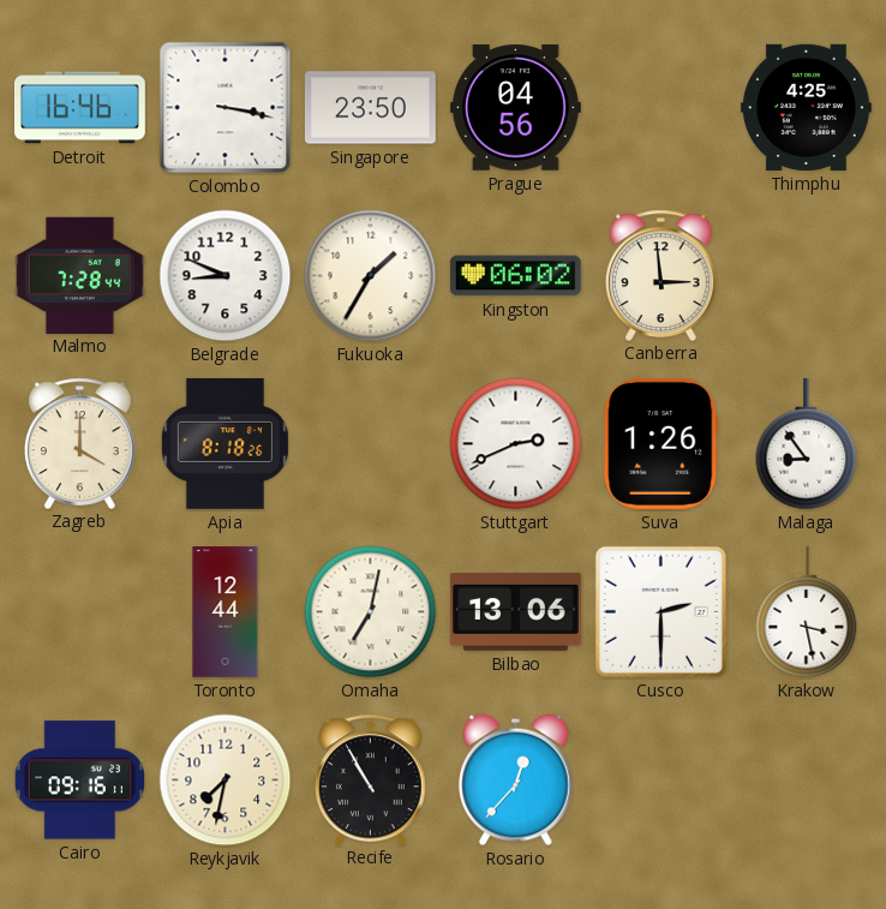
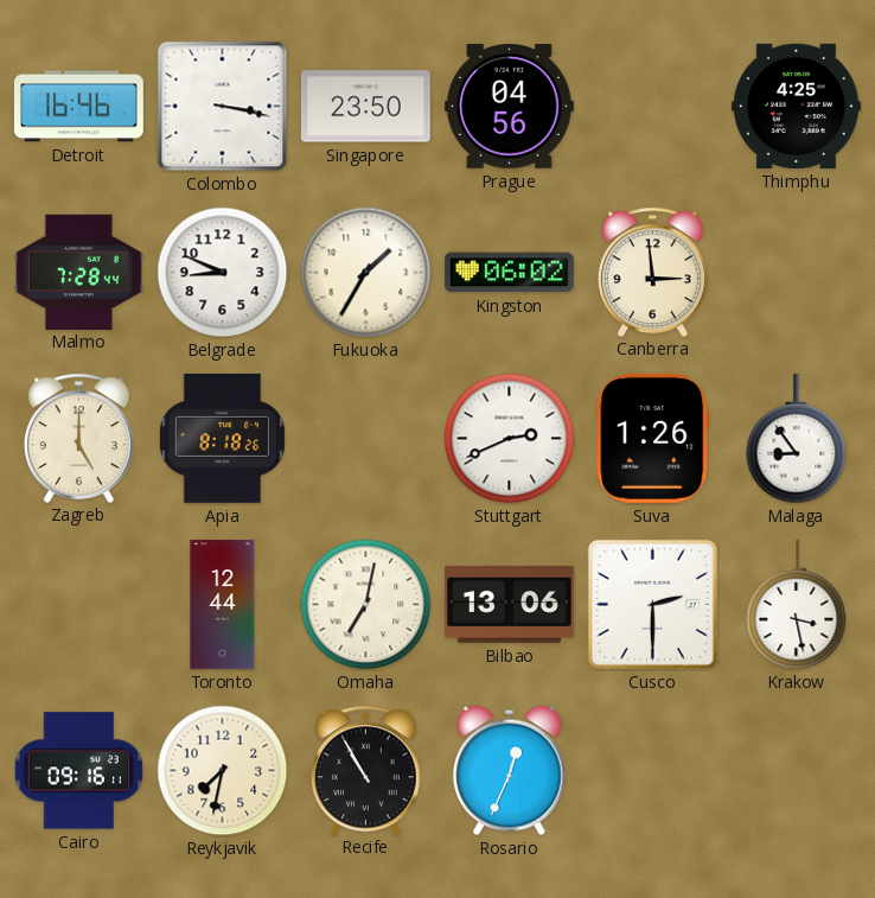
Zagreb: 4:00 -> 5:00
Rosario: 12:37 -> 12:34
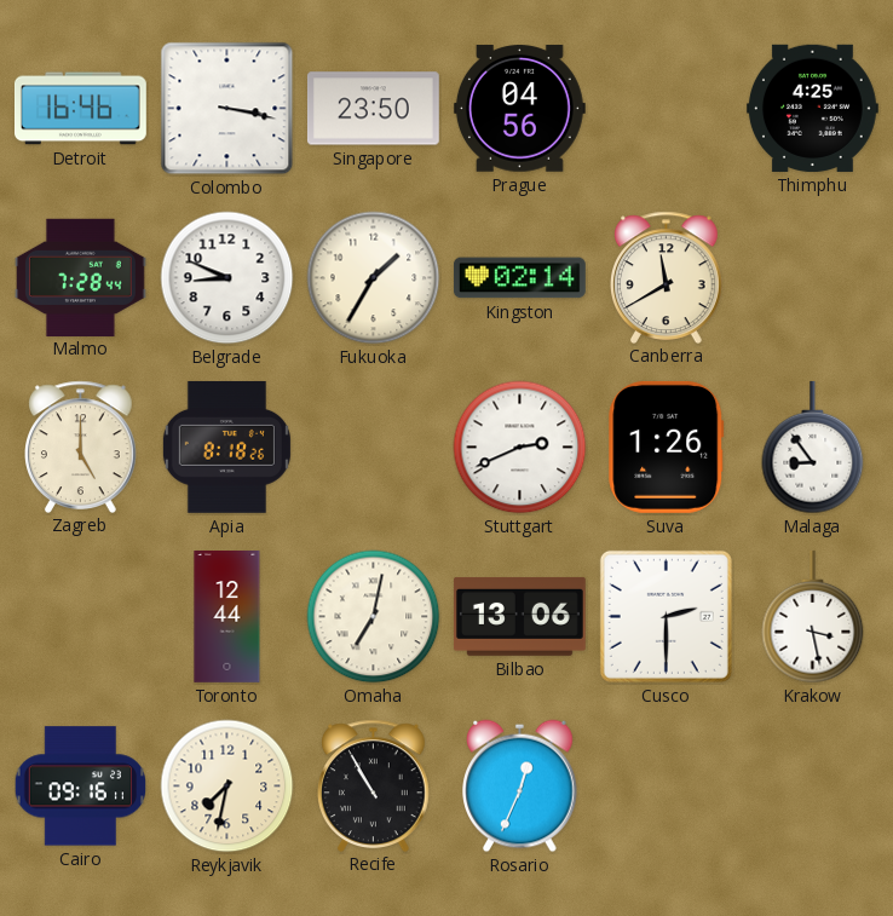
Kingston: 06:02 -> 02:14
Canberra: 2:59 -> 11:40
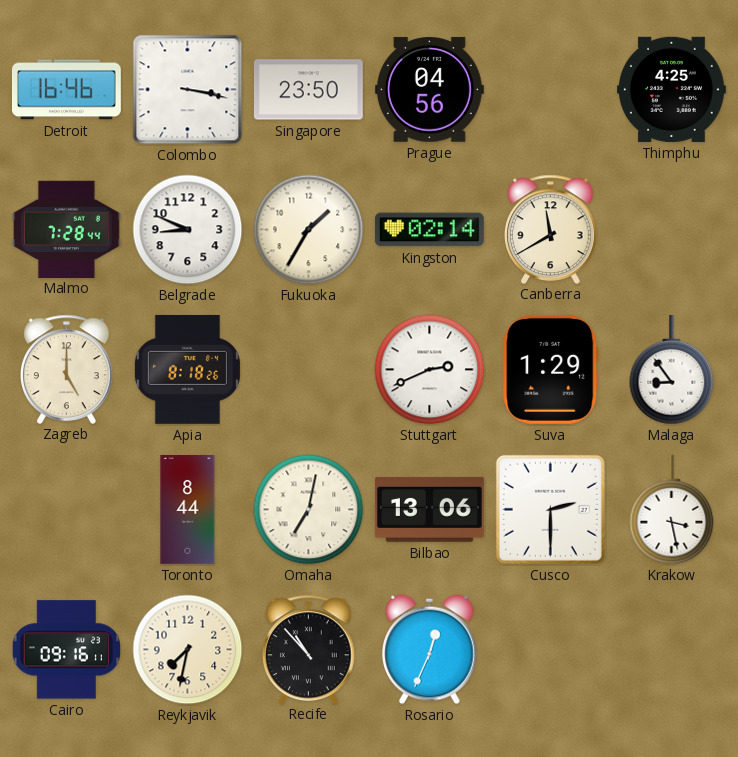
Suva: 1:26 -> 1:29
Toronto: 12:44 -> 8:44
Recife: 10:55 -> 10:53
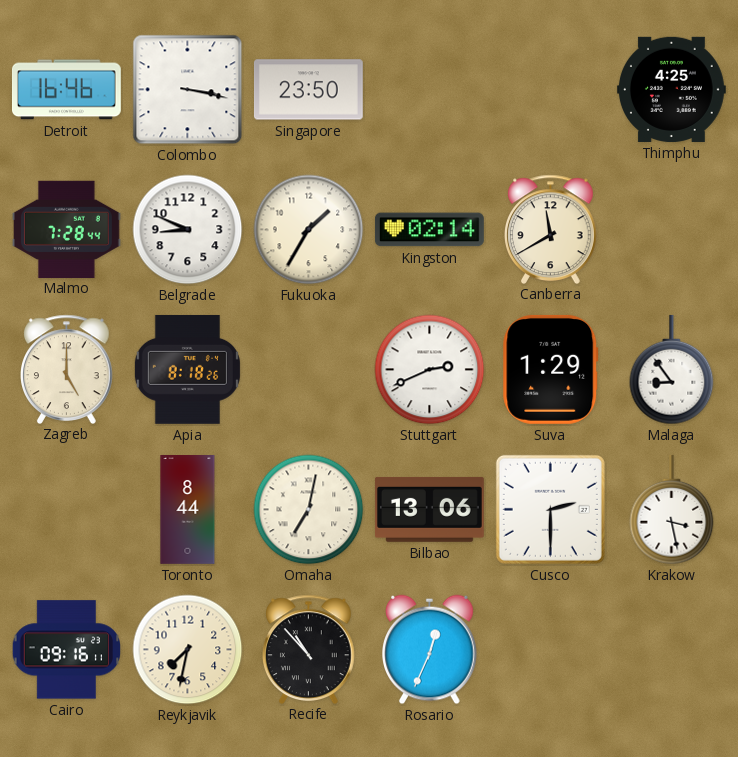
Prague: 04:56 -> none
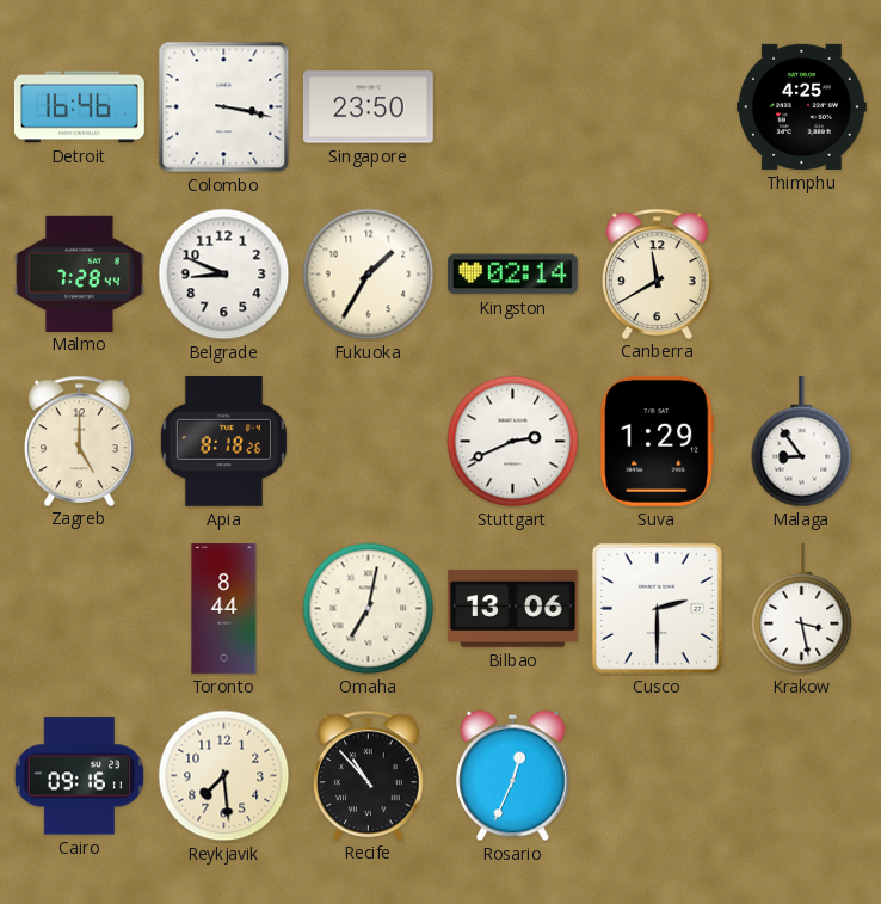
Reykjavik: 7:32 -> 7:29
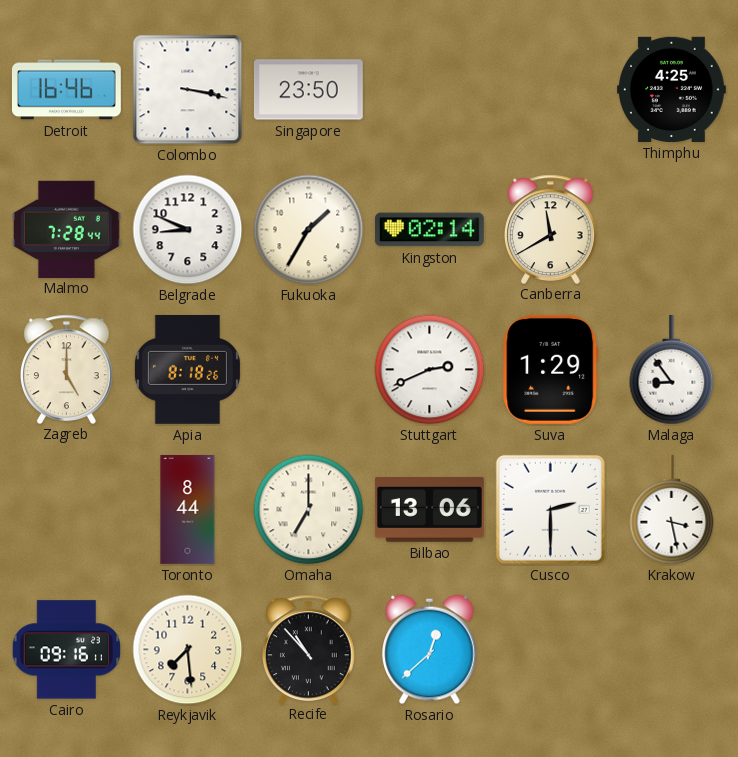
Omaha: 7:02 -> 7:00
Rosario: 12:34 -> 12:38
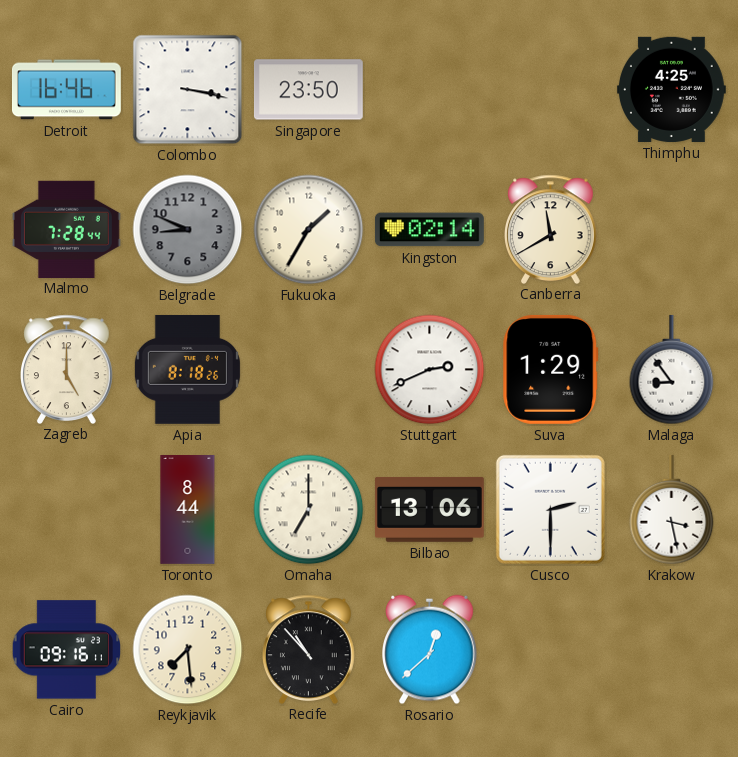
Belgrade dial: white -> grey
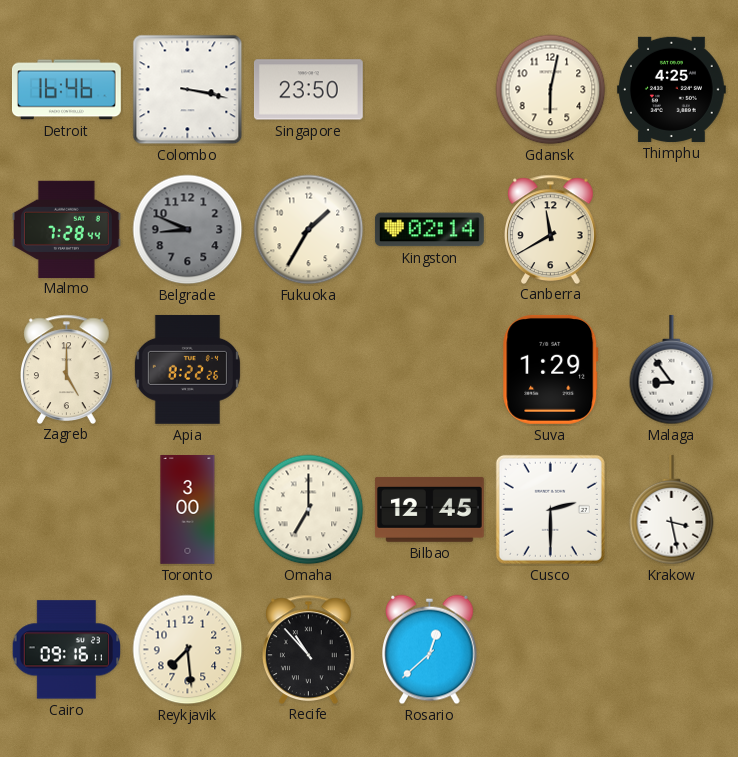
Gdansk: none -> 6:02
Apia: 8:18 -> 8:22
Stuttgart: 2:41 -> none
Toronto: 8:44 -> 3:00
Bilbao: 13:06 -> 12:45
